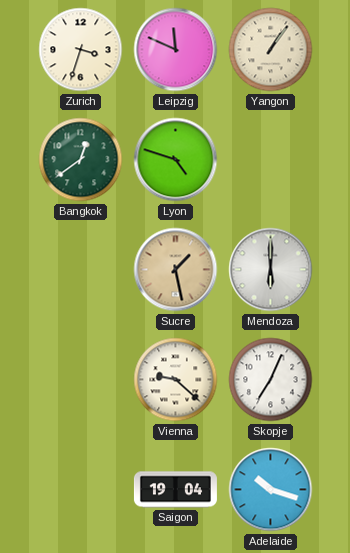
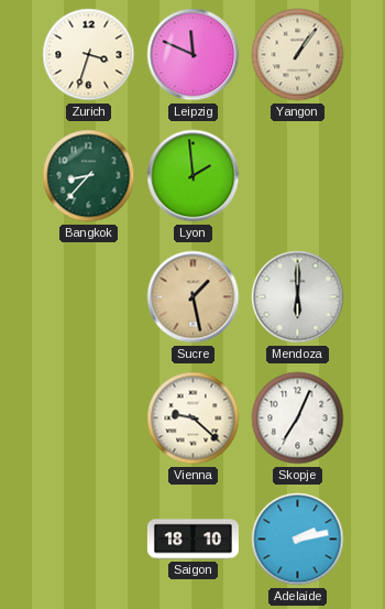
Bangkok: 12:39 -> 8:37
Lyon: 4:48 -> 1:59
Saigon: 19:04 -> 18:10
Adelaide: 10:18 -> 2:13
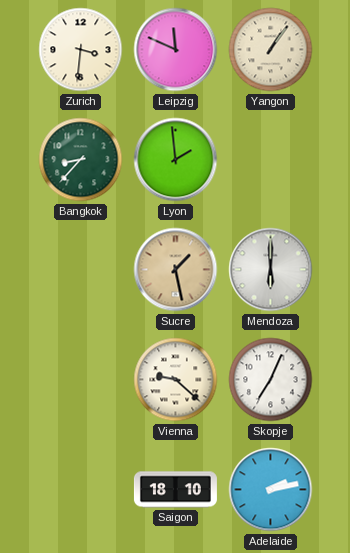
Zurich: 3:33 -> 3:31
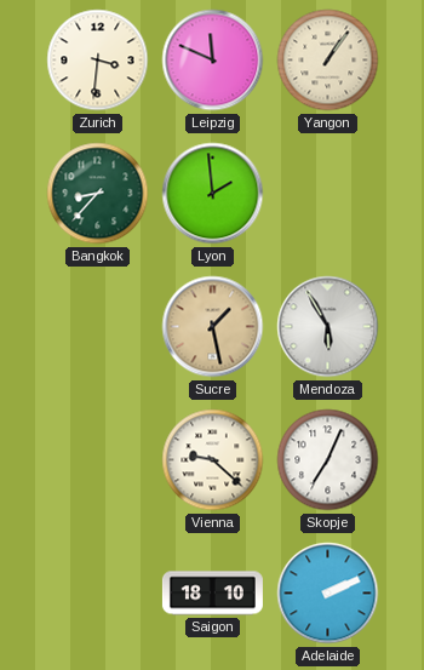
Mendoza: 6:00 -> 5:55
Adelaide: 2:13 -> 2:11
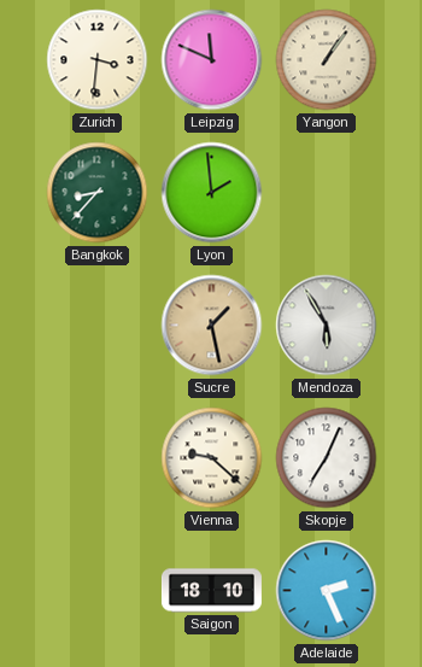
Adelaide: 2:11 -> 2:26
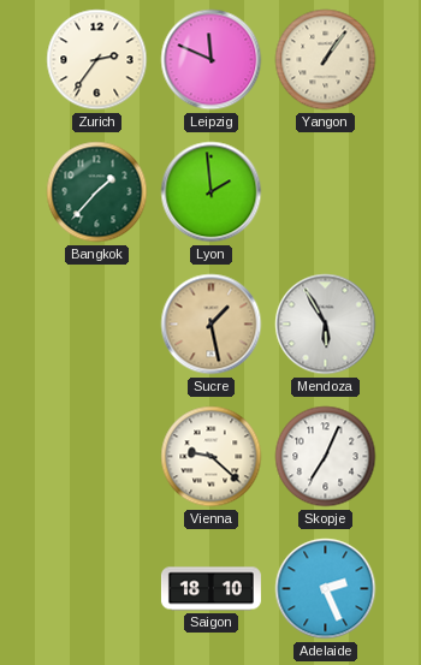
Zurich: 3:31 -> 2:36
Bangkok: 8:37 -> 1:37
